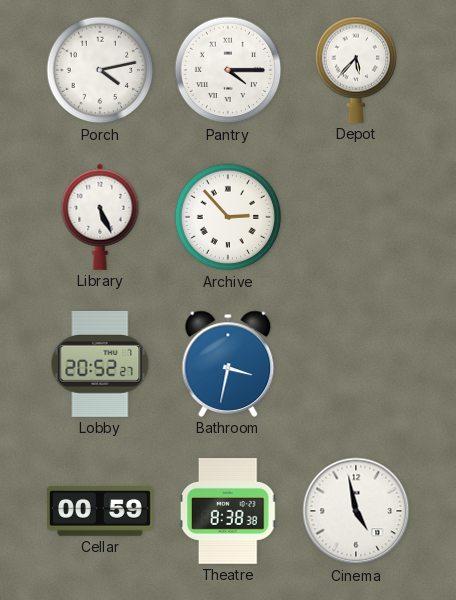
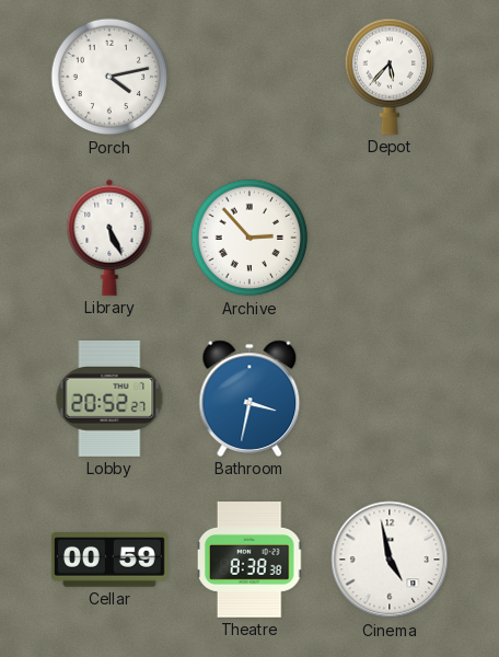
Pantry: 4:15 -> none
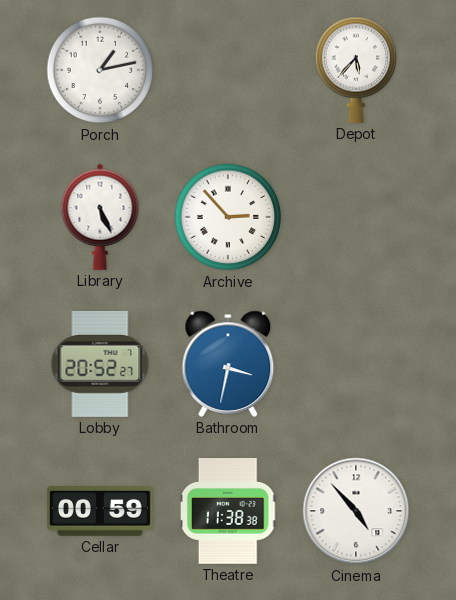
Porch: 4:13 -> 1:13
Theatre: 8:38 -> 11:38
Cinema: 4:58 -> 4:53
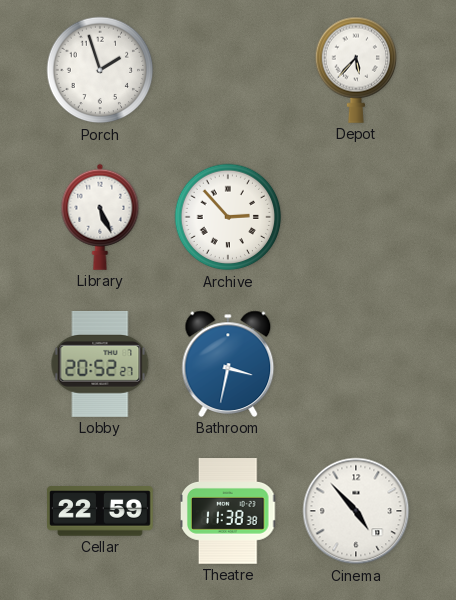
Porch: 1:13 -> 1:57
Cellar: 00:59 -> 22:59
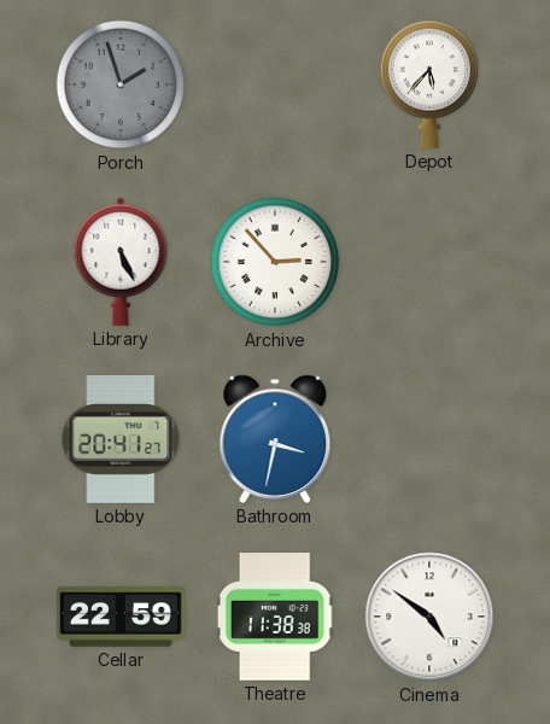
Porch dial: white -> grey
Lobby: 20:52 -> 20:41
Cinema: 4:53 -> 4:51
